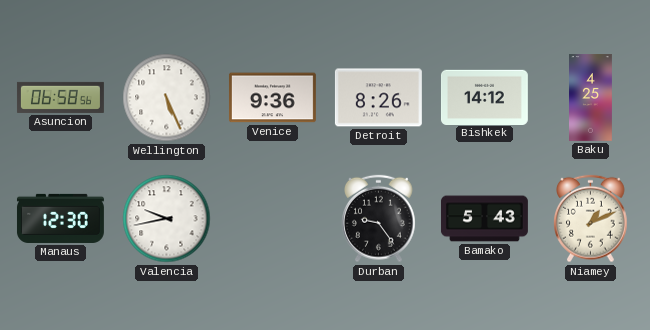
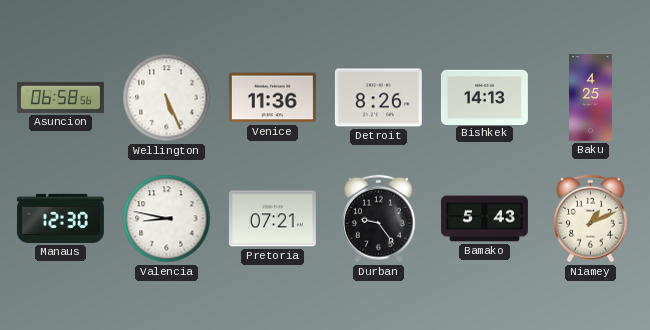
Venice: 9:36 -> 11:36
Bishkek: 14:12 -> 14:13
Valencia: 9:43 -> 8:47
Pretoria: none -> 07:21
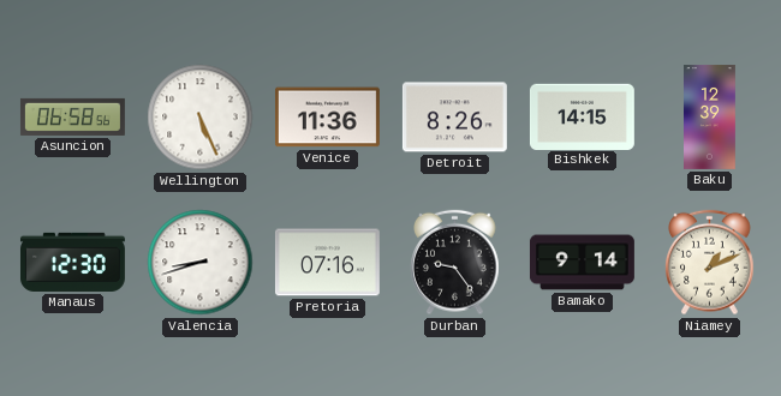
Bishkek: 14:13 -> 14:15
Baku: 4:25 -> 12:39
Valencia: 8:47 -> 8:42
Pretoria: 07:21 -> 07:16
Bamako: 5:43 -> 9:14
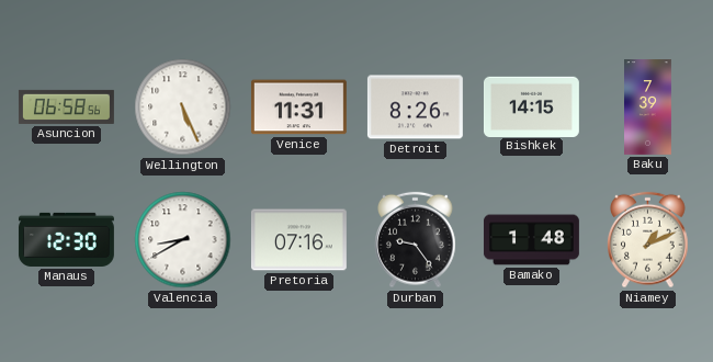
Venice: 11:36 -> 11:31
Baku: 12:39 -> 7:39
Valencia: 8:42 -> 8:40
Bamako: 9:14 -> 1:48
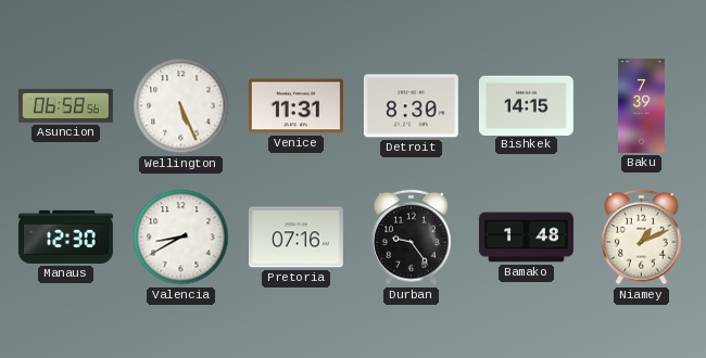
Detroit: 8:26 -> 8:30
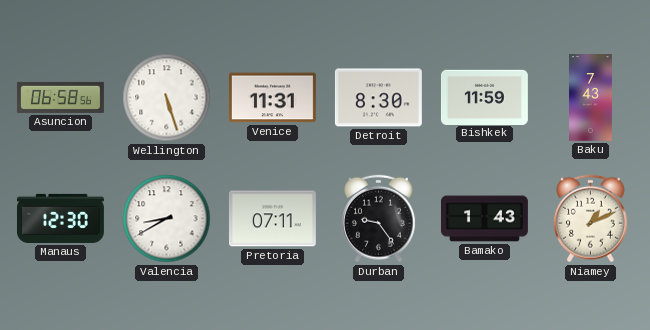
Wellington: 5:26 -> 5:27
Bishkek: 14:15 -> 11:59
Baku: 7:39 -> 7:43
Pretoria: 07:16 -> 07:11
Bamako: 1:48 -> 1:43
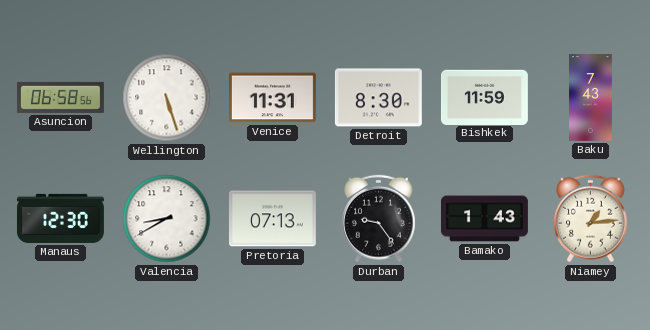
Pretoria: 07:11 -> 07:13
Niamey: 1:11 -> 1:14
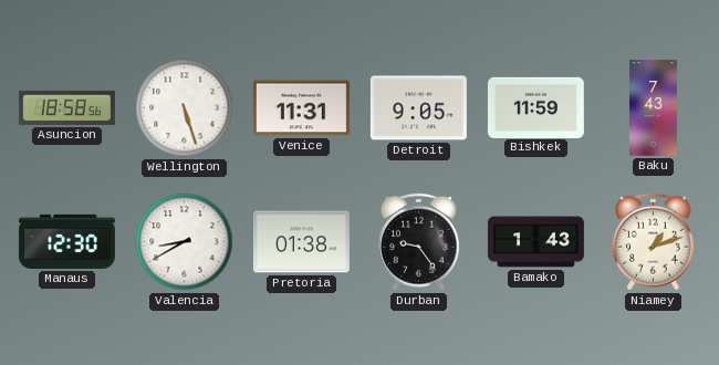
Asuncion: 06:58 -> 18:58
Detroit: 8:30 -> 9:05
Pretoria: 07:13 -> 01:38
Niamey: 1:14 -> 1:12
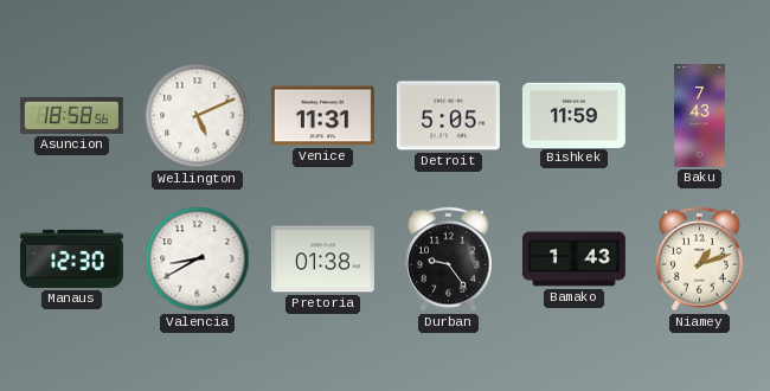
Wellington: 5:27 -> 5:11
Detroit: 9:05 -> 5:05
